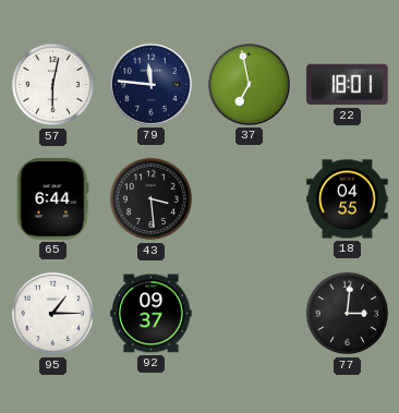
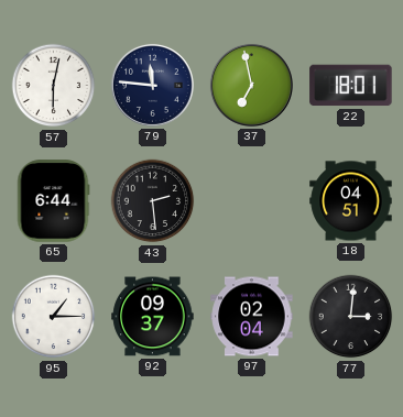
43: 3:29 -> 2:29
18: 04:55 -> 04:51
97: none -> 02:04
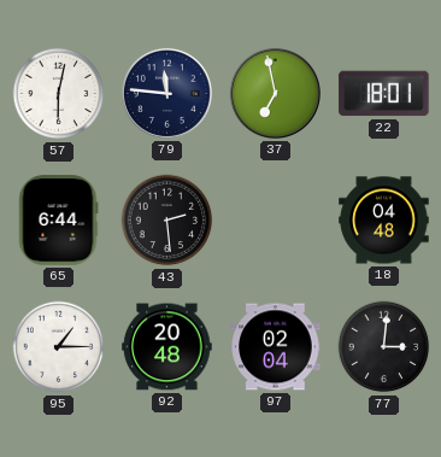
18: 04:51 -> 04:48
92: 09:37 -> 20:48
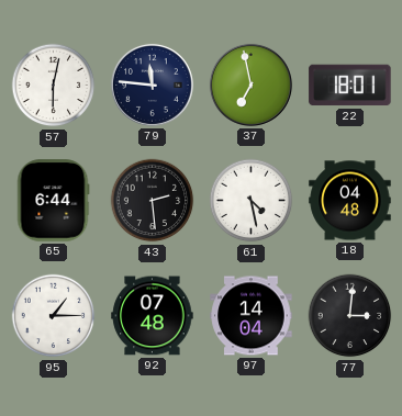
61: none -> 4:28
92: 20:48 -> 07:48
97: 02:04 -> 14:04
